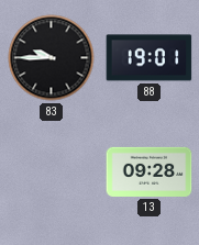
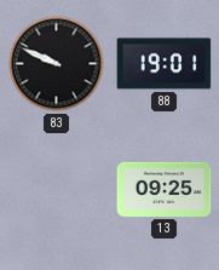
83: 9:45 -> 9:49
13: 09:28 -> 09:25
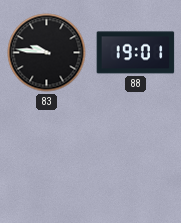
83: 9:49 -> 9:46
13: 09:25 -> none
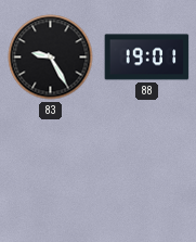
83: 9:46 -> 9:25
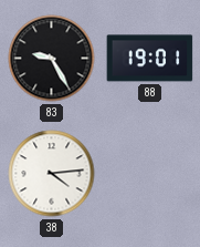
38: none -> 4:14
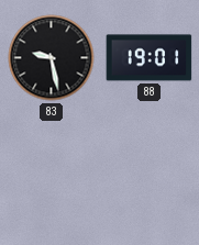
83: 9:25 -> 9:28
38: 4:14 -> none
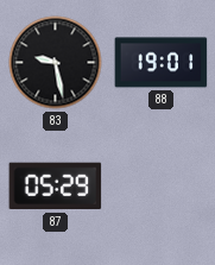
87: none -> 05:29
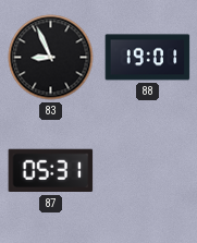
83: 9:28 -> 8:56
87: 05:29 -> 05:31
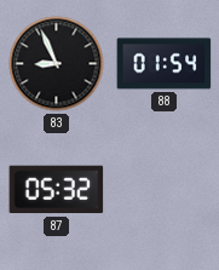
88: 19:01 -> 01:54
87: 05:31 -> 05:32
